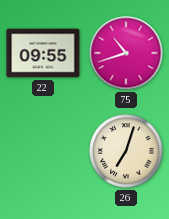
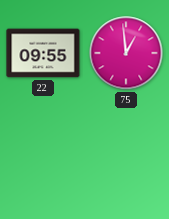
75: 10:42 -> 12:59
26: 7:03 -> none
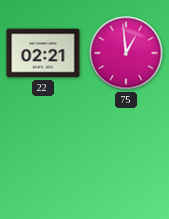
22: 09:55 -> 02:21
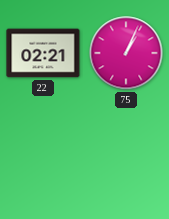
75: 12:59 -> 1:04
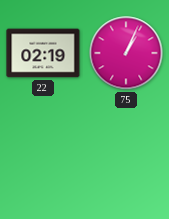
22: 02:21 -> 02:19
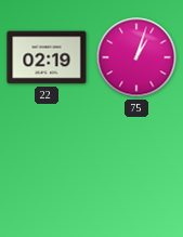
75: 1:04 -> 1:03
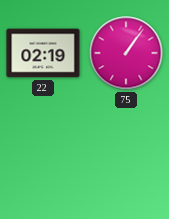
75: 1:03 -> 1:06
